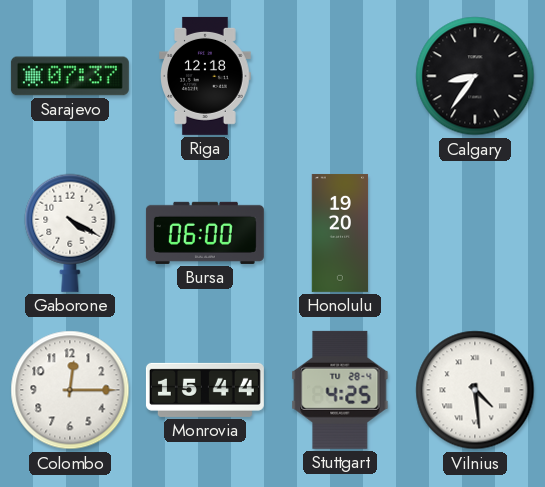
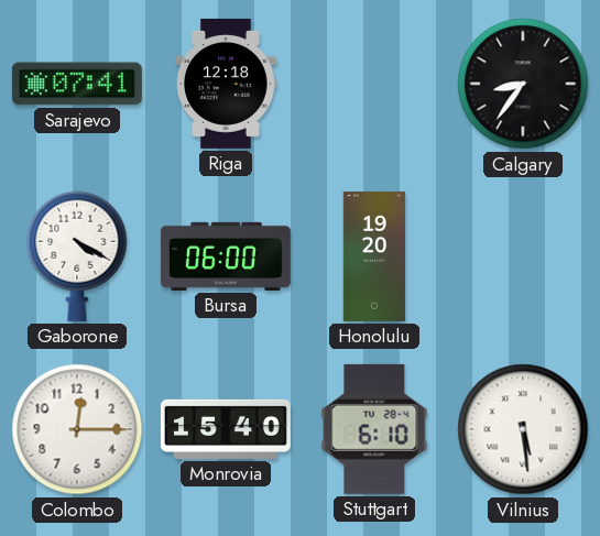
Sarajevo: 07:37 -> 07:41
Monrovia: 15:44 -> 15:40
Stuttgart: 4:25 -> 6:10
Vilnius: 4:29 -> 5:29
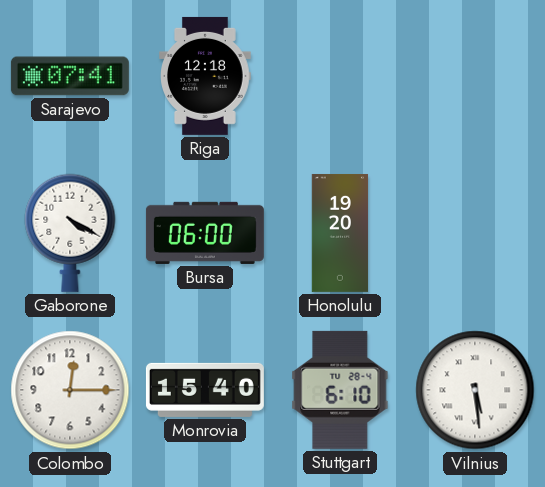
Calgary: 8:36 -> none
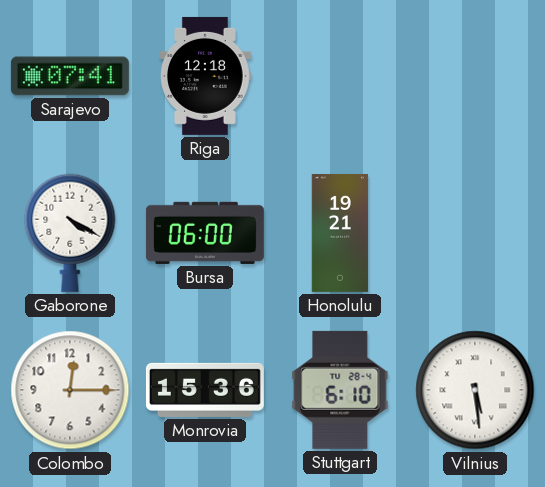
Honolulu: 19:20 -> 19:21
Monrovia: 15:40 -> 15:36
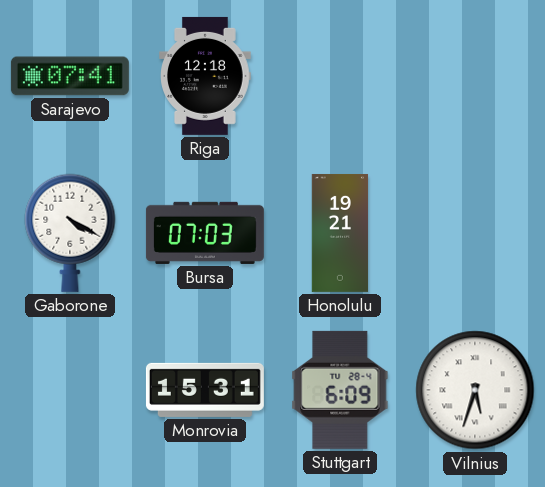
Bursa: 06:00 -> 07:03
Colombo: 12:15 -> none
Monrovia: 15:36 -> 15:31
Stuttgart: 6:10 -> 6:09
Vilnius: 5:29 -> 5:33
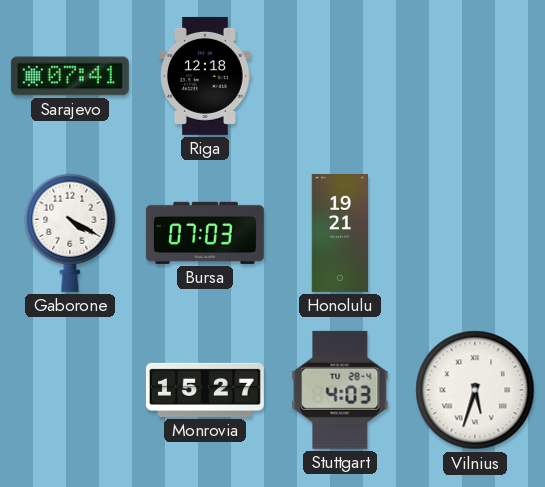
Monrovia: 15:31 -> 15:27
Stuttgart: 6:09 -> 4:03
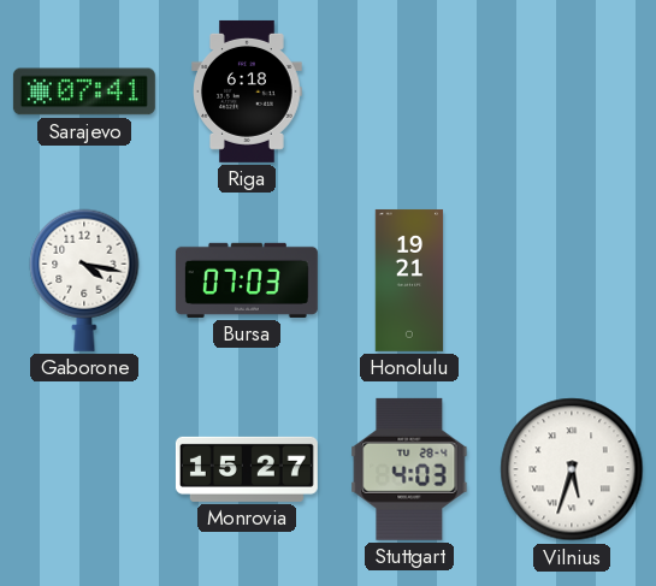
Riga: 12:18 -> 6:18
Gaborone: 4:20 -> 4:17
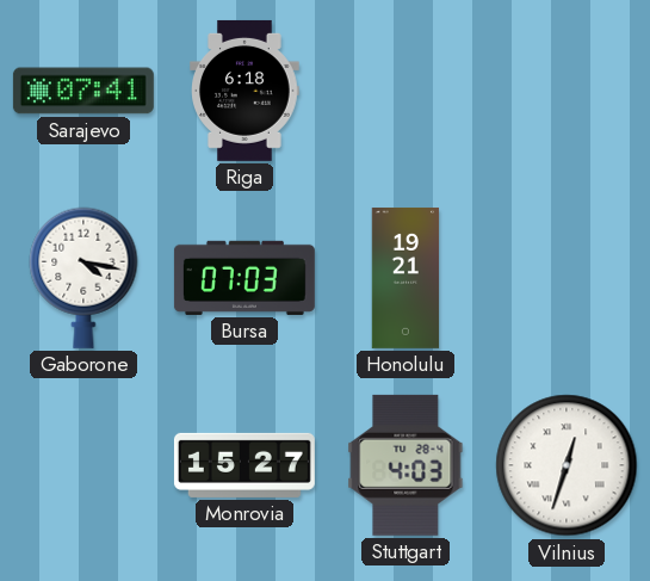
Vilnius: 5:33 -> 12:33
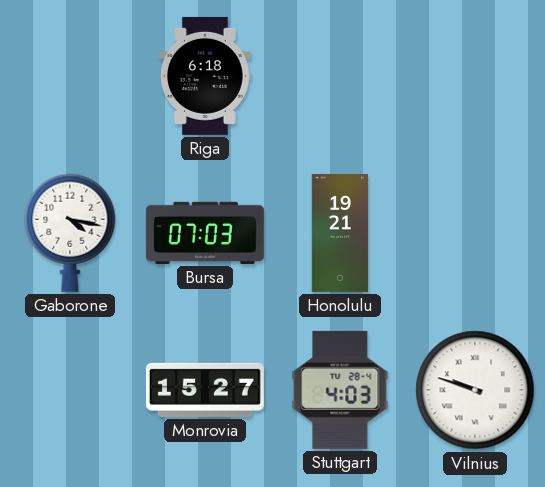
Sarajevo: 07:41 -> none
Vilnius: 12:33 -> 9:48
